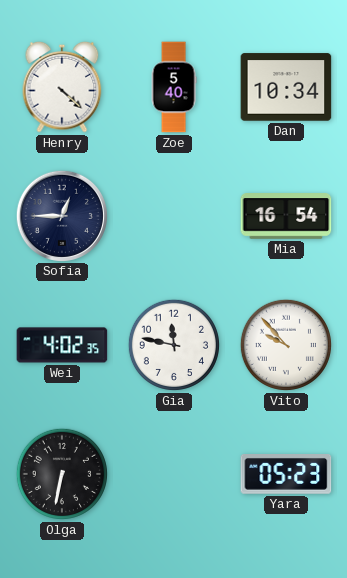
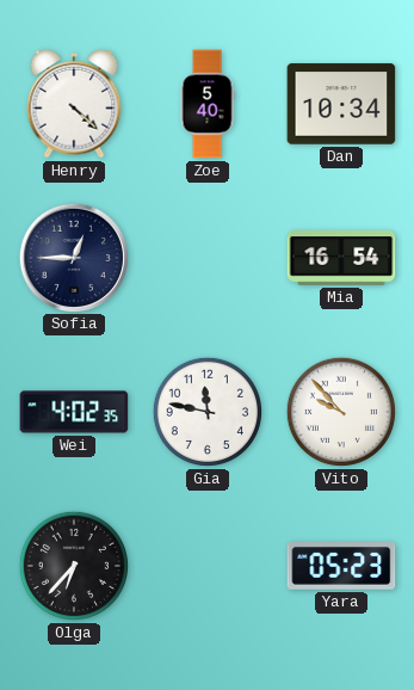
Olga: 6:32 -> 6:37
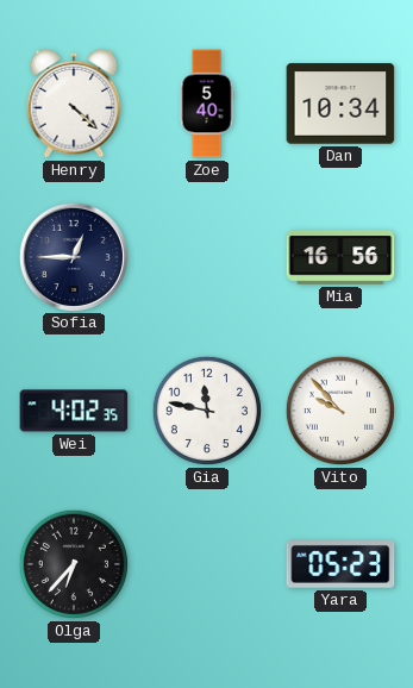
Mia: 16:54 -> 16:56
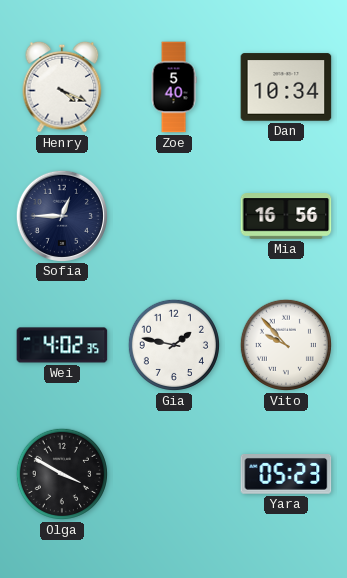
Henry: 4:22 -> 4:19
Gia: 11:47 -> 1:47
Olga: 6:37 -> 3:50
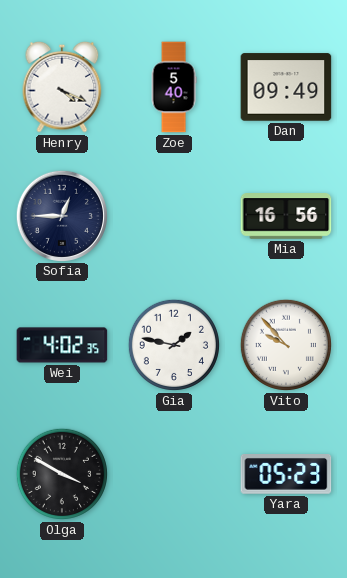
Dan: 10:34 -> 09:49
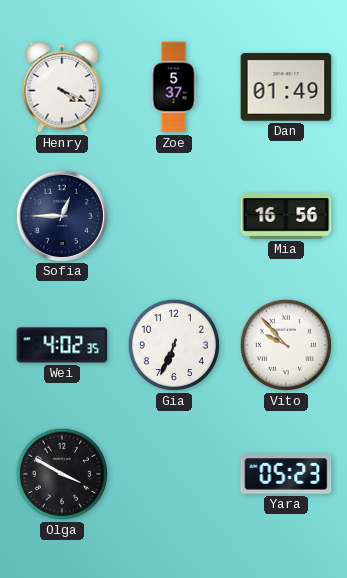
Zoe: 5:40 -> 5:37
Dan: 09:49 -> 01:49
Gia: 1:47 -> 6:34
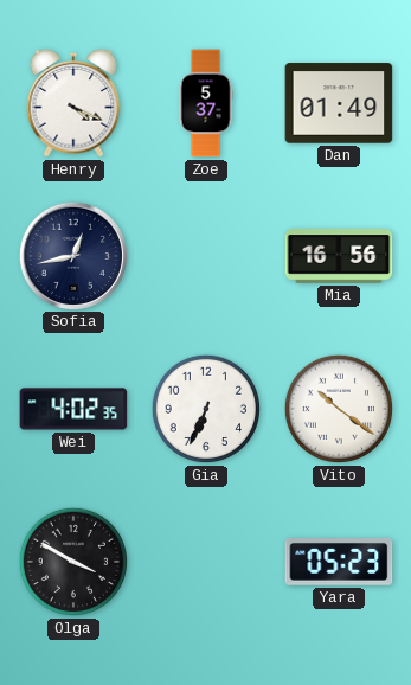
Sofia: 12:45 -> 12:43
Vito: 9:53 -> 10:21
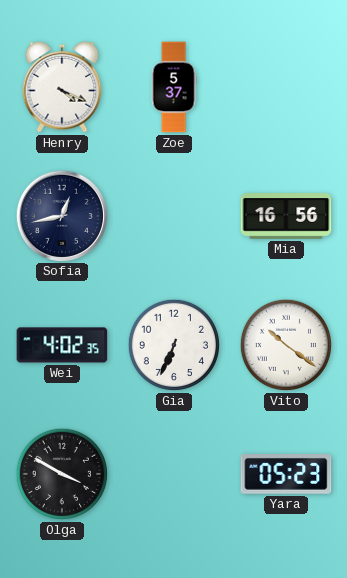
Dan: 01:49 -> none
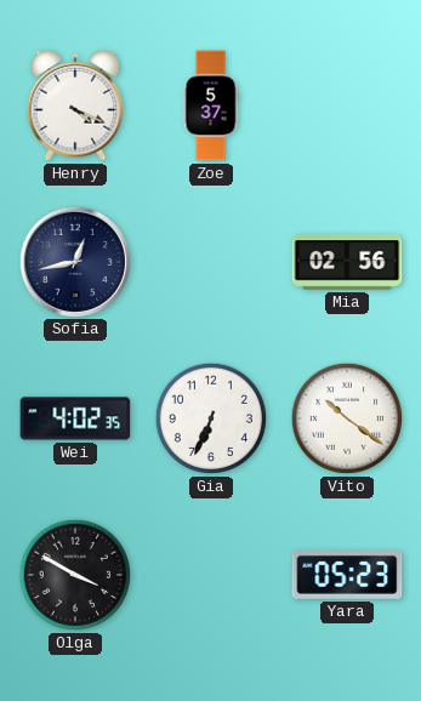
Mia: 16:56 -> 02:56
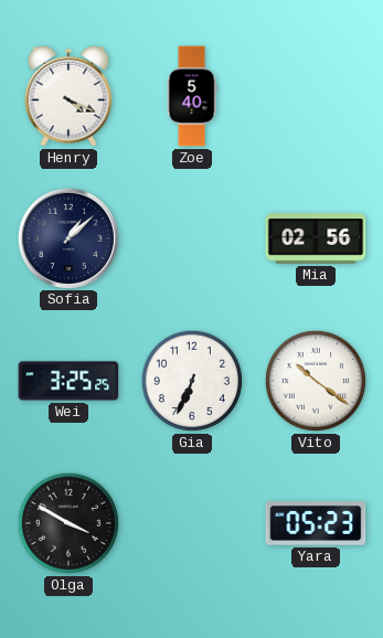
Zoe: 5:37 -> 5:40
Sofia: 12:43 -> 1:08
Wei: 4:02 -> 3:25
